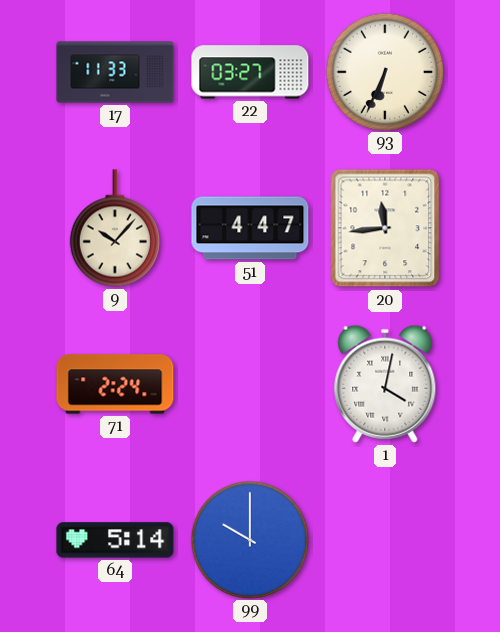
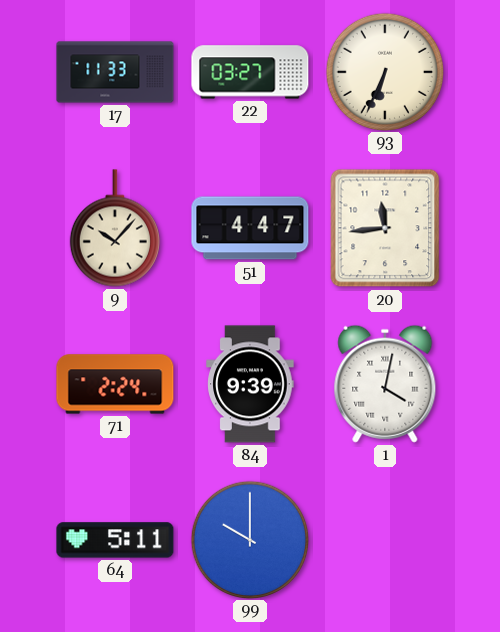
84: none -> 9:39
64: 5:14 -> 5:11
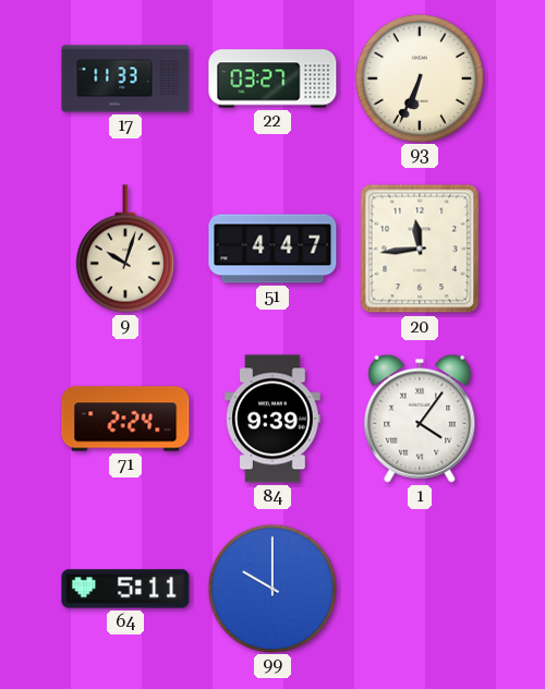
9: 10:07 -> 10:03
1: 4:02 -> 4:06
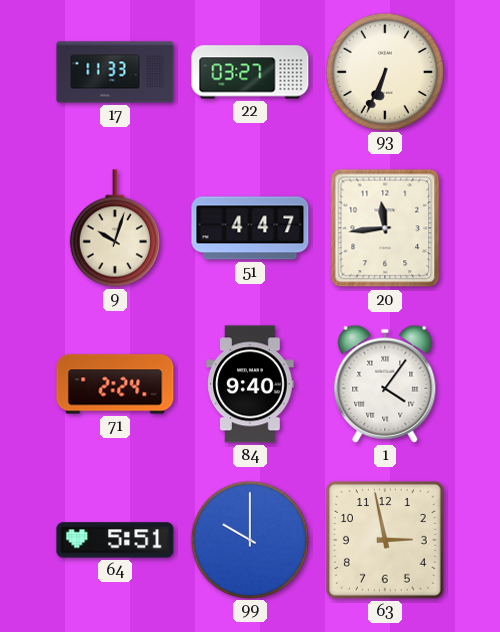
84: 9:39 -> 9:40
64: 5:11 -> 5:51
63: none -> 2:58
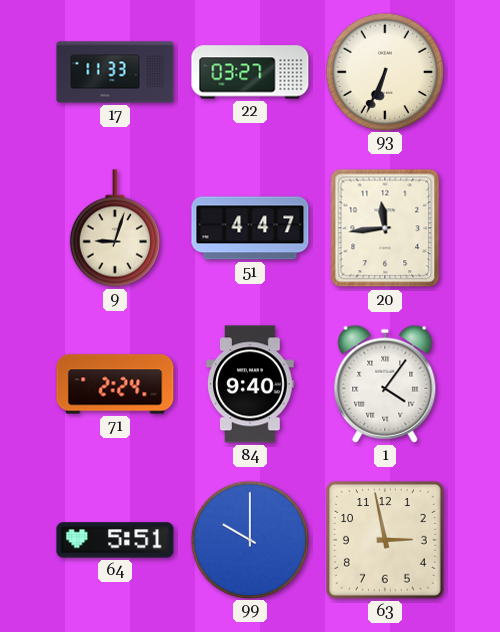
9: 10:03 -> 9:03
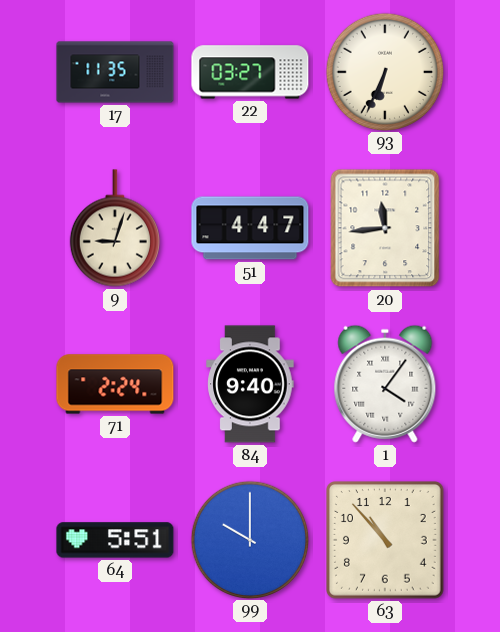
17: 11:33 -> 11:35
63: 2:58 -> 10:53
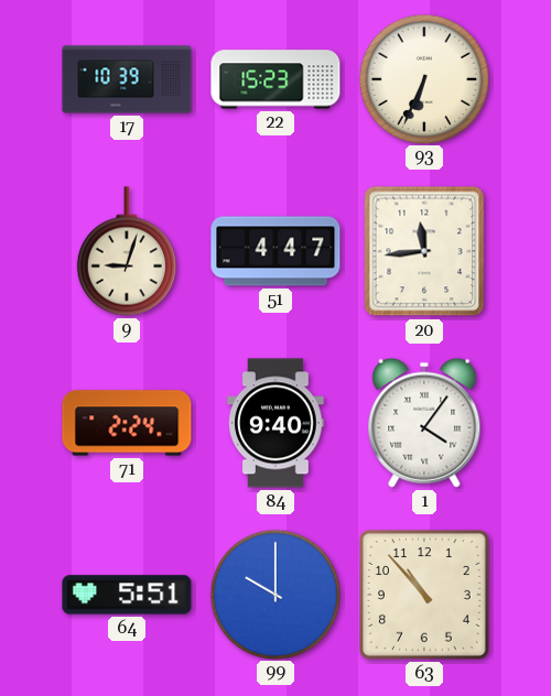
17: 11:35 -> 10:39
22: 03:27 -> 15:23
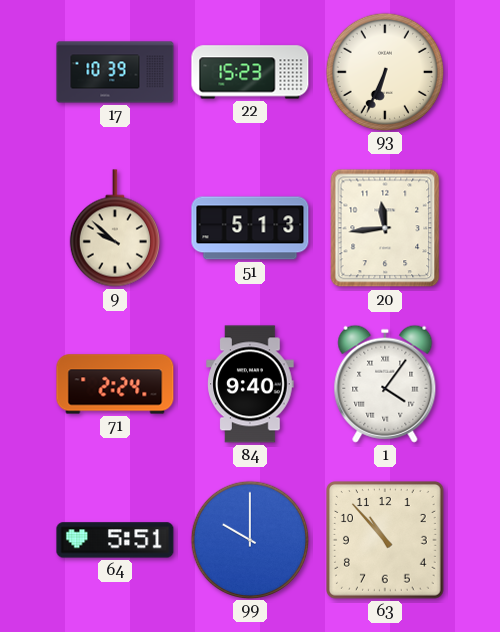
9: 9:03 -> 9:52
51: 4:47 -> 5:13
